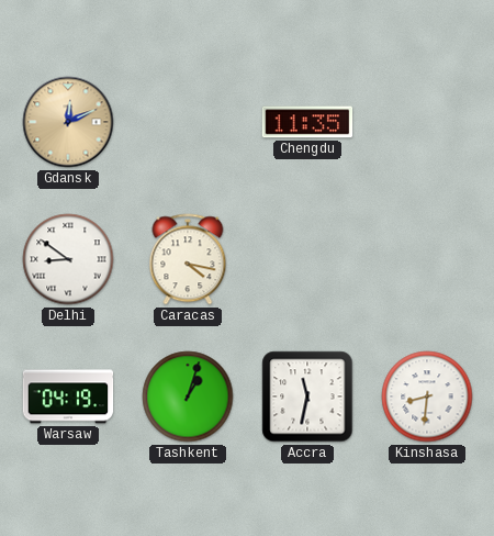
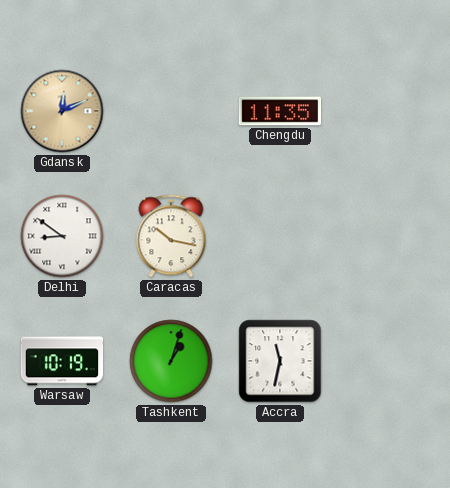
Caracas: 4:17 -> 10:17
Warsaw: 04:19 -> 10:19
Kinshasa: 8:31 -> none
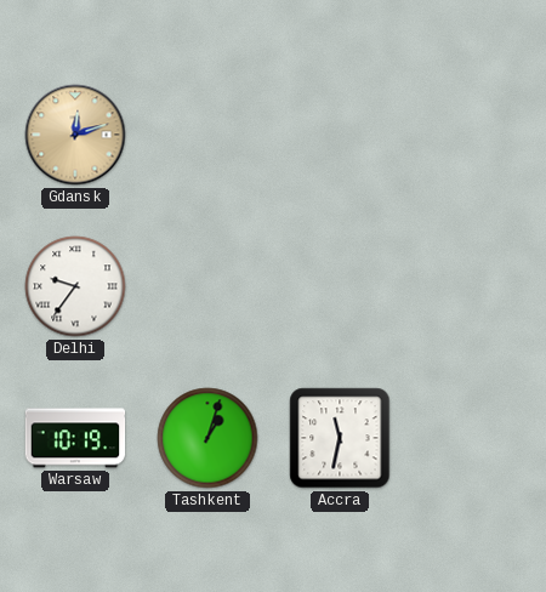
Gdansk: 12:11 -> 12:12
Chengdu: 11:35 -> none
Delhi: 8:51 -> 9:36
Caracas: 10:17 -> none
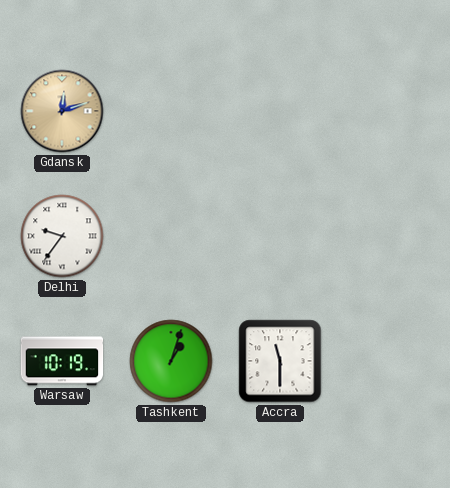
Accra: 11:32 -> 11:30
